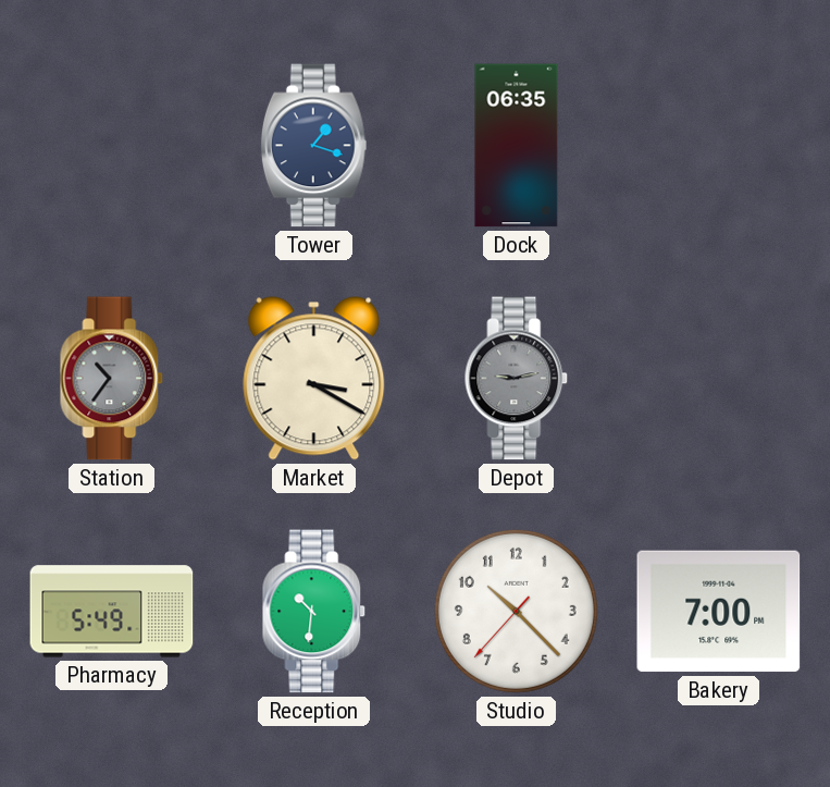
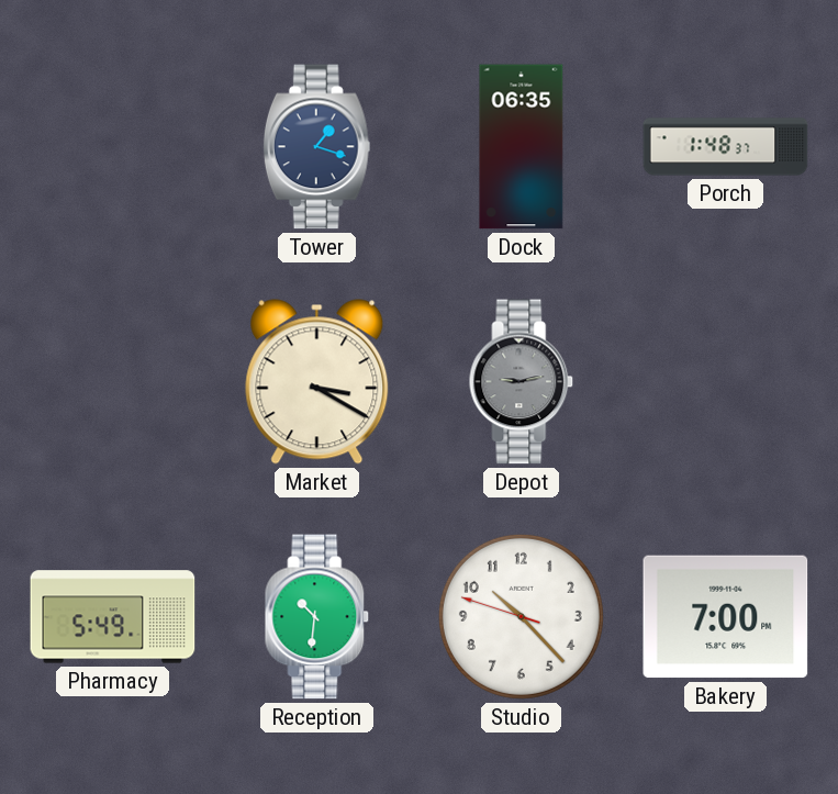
Porch: none -> 1:48
Station: 10:36 -> none
Studio: 10:22:37 -> 10:22:48
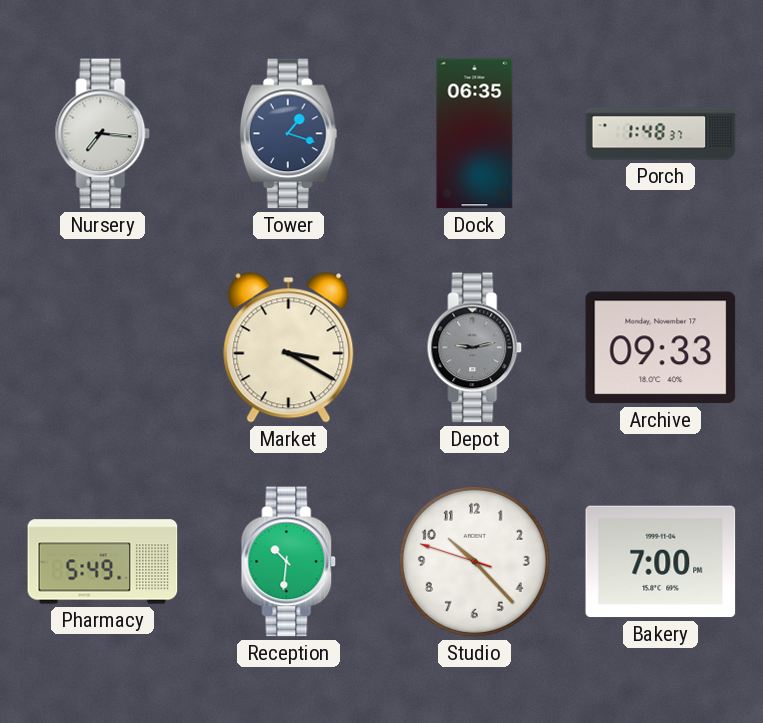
Nursery: none -> 7:16
Archive: none -> 09:33
